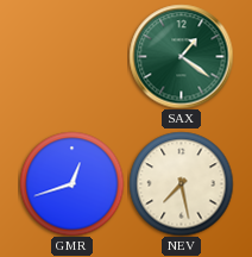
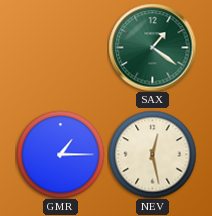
GMR: 12:42 -> 1:15
NEV: 7:28 -> 12:28
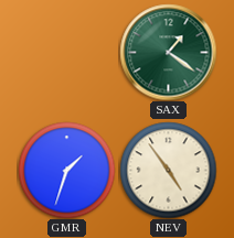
GMR: 1:15 -> 1:33
NEV: 12:28 -> 4:54
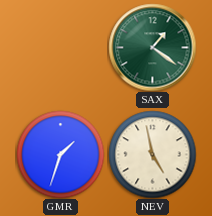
NEV: 4:54 -> 4:58
